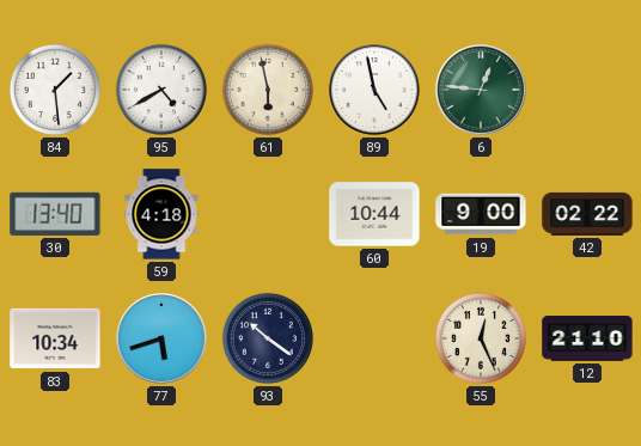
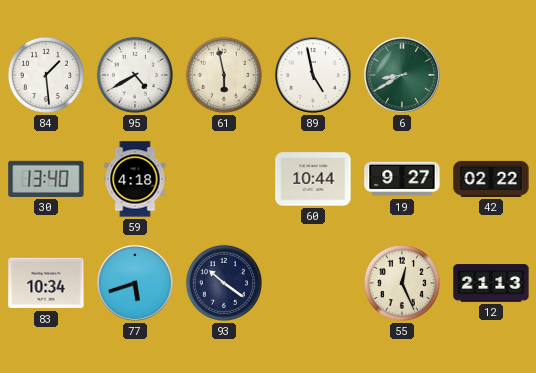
6: 12:46 -> 8:40
19: 9:00 -> 9:27
12: 21:10 -> 21:13
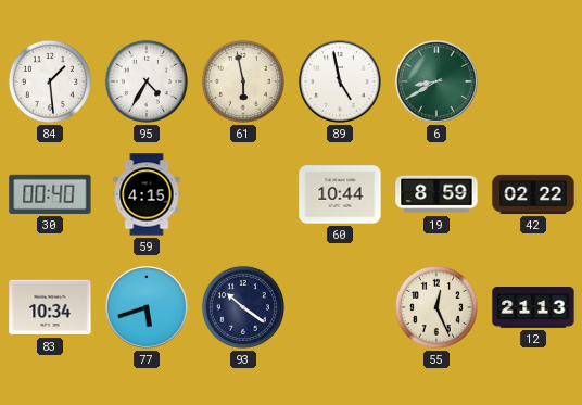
95: 4:40 -> 4:35
30: 13:40 -> 00:40
59: 4:18 -> 4:15
19: 9:27 -> 8:59
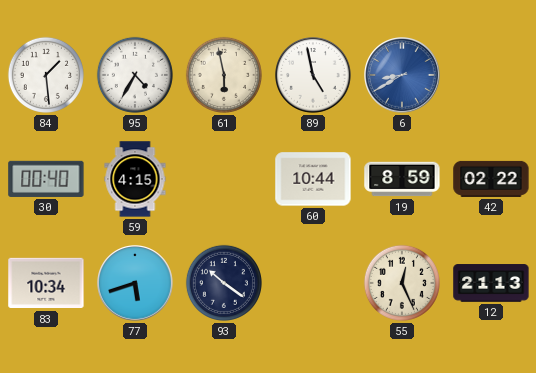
6 dial: green -> blue
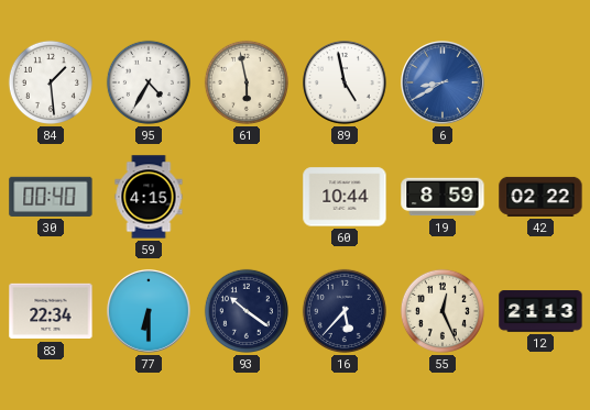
83: 10:34 -> 22:34
77: 5:42 -> 6:30
16: none -> 5:37
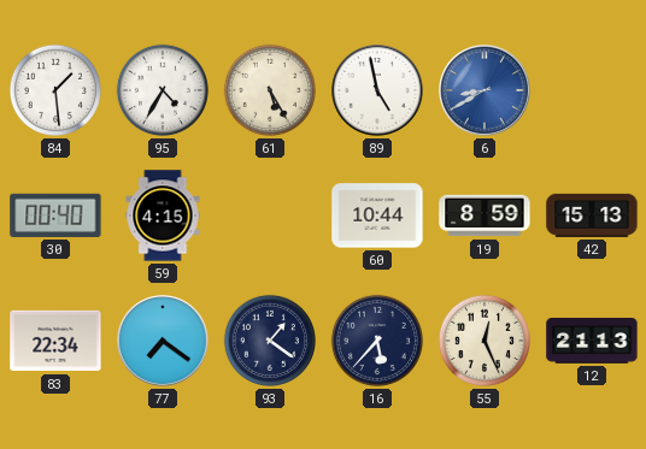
61: 5:58 -> 5:25
42: 02:22 -> 15:13
77: 6:30 -> 7:21
93: 10:21 -> 1:21
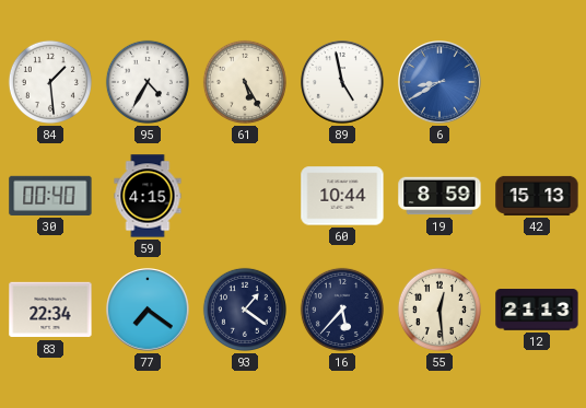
55: 12:26 -> 12:29
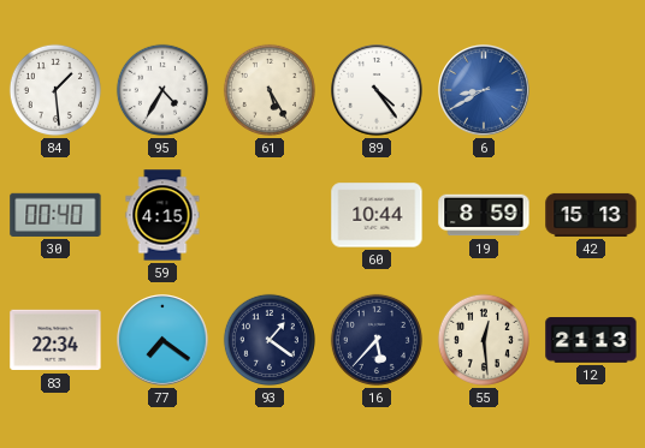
89: 4:58 -> 4:24
